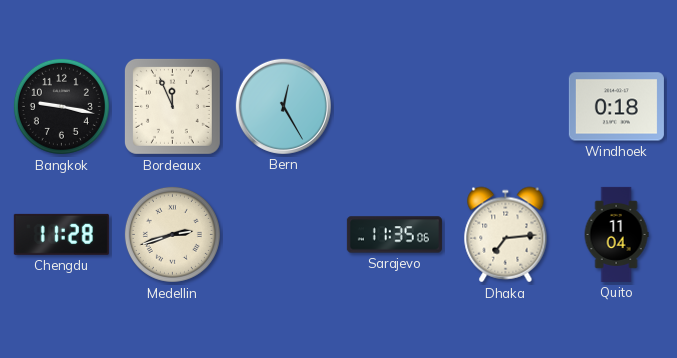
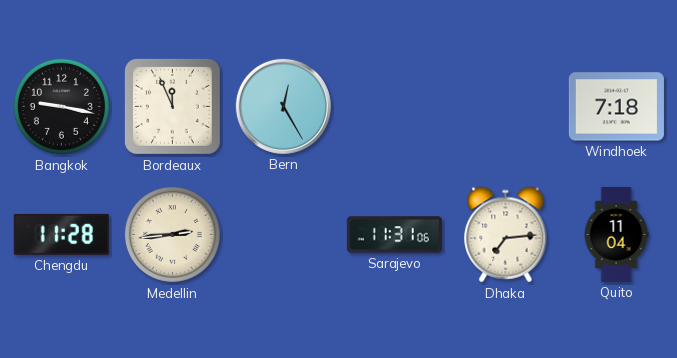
Windhoek: 0:18 -> 7:18
Medellin: 2:42 -> 2:44
Sarajevo: 11:35 -> 11:31
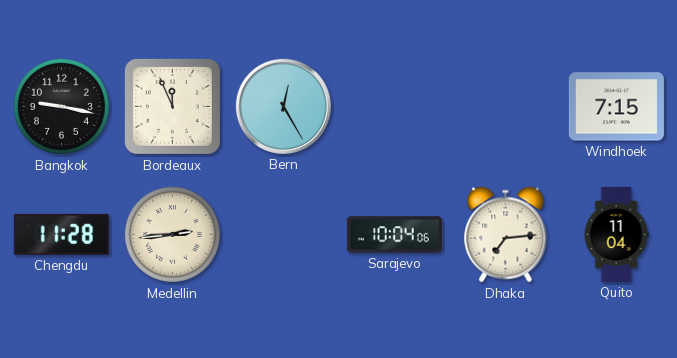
Windhoek: 7:18 -> 7:15
Sarajevo: 11:31 -> 10:04
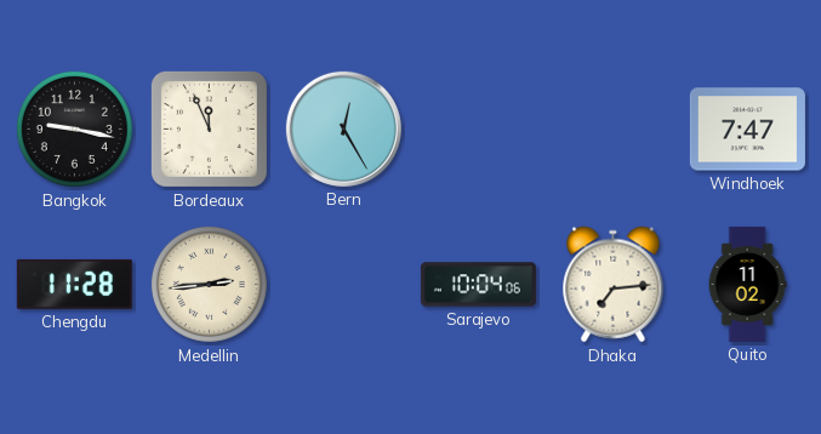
Windhoek: 7:15 -> 7:47
Quito: 11:04 -> 11:02
